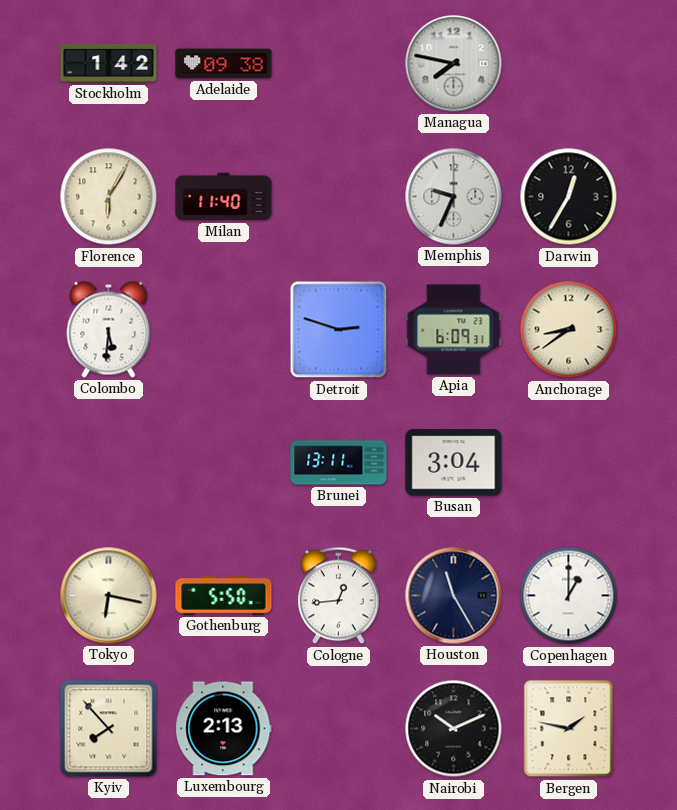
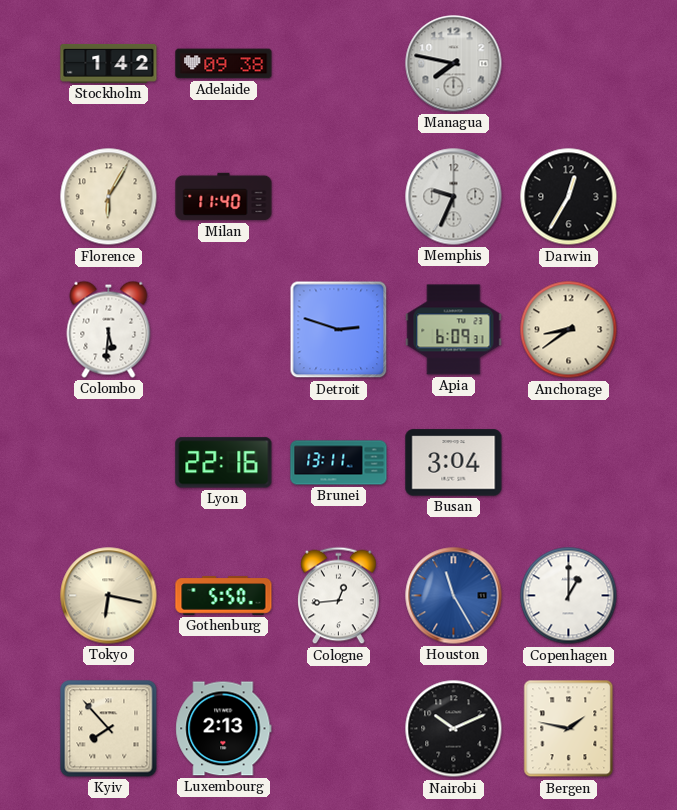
Lyon: none -> 22:16
Houston dial: navy -> blue
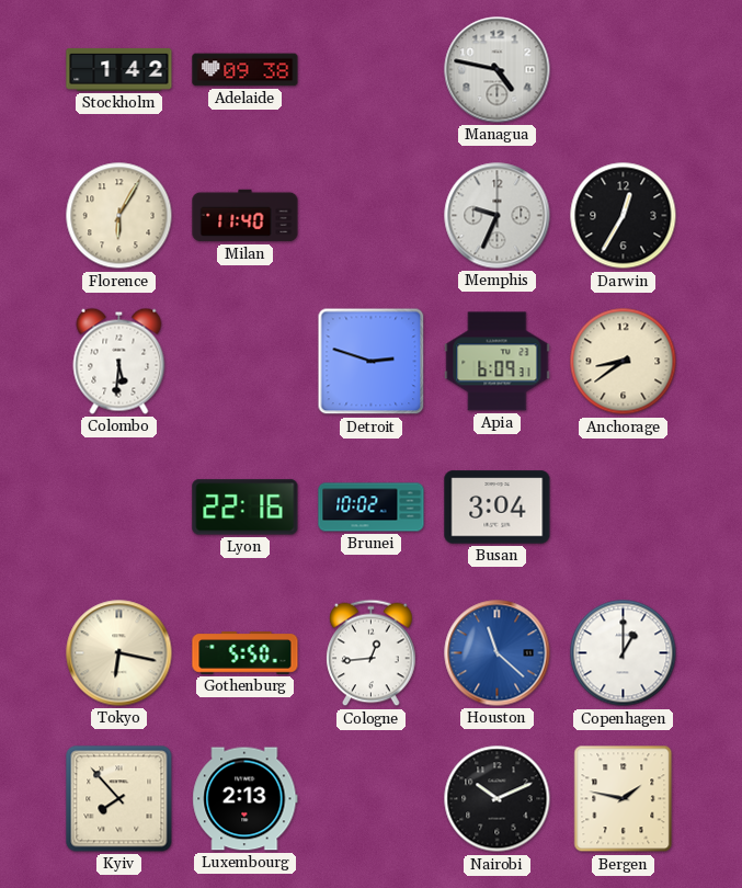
Managua: 7:47 -> 4:47
Brunei: 13:11 -> 10:02
Houston: 11:25 -> 11:22
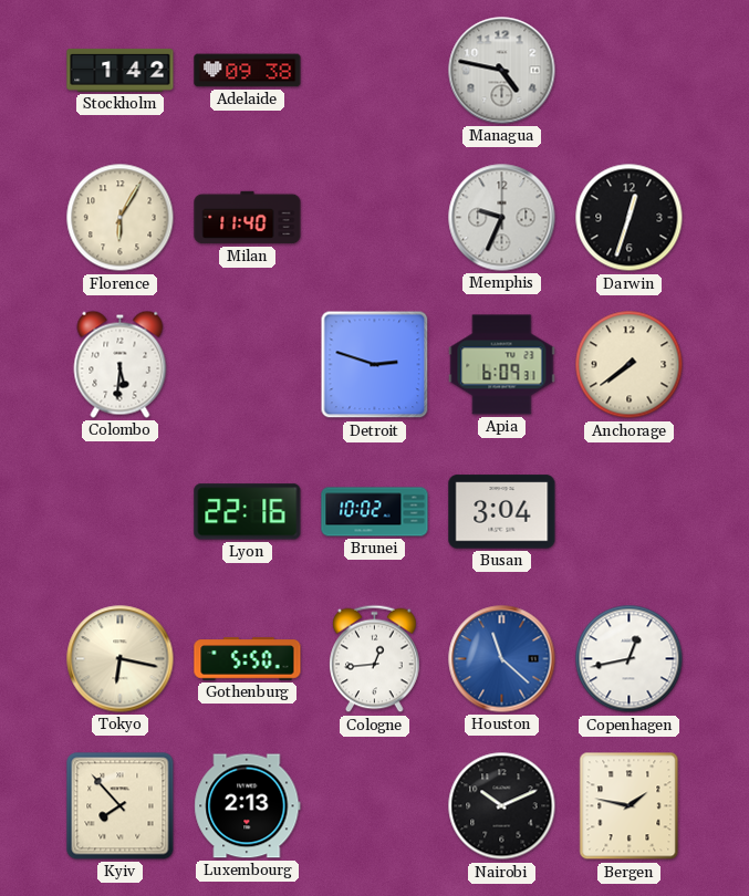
Darwin: 12:35 -> 12:33
Anchorage: 8:39 -> 7:39
Copenhagen: 1:00 -> 12:43
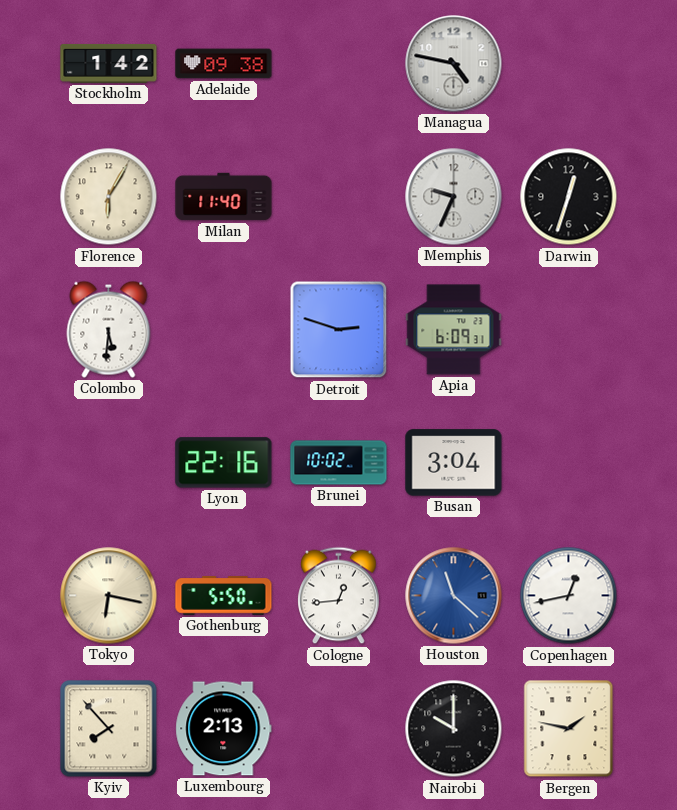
Anchorage: 7:39 -> none
Nairobi: 10:11 -> 10:00
